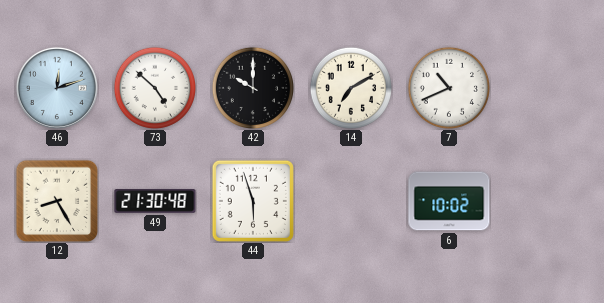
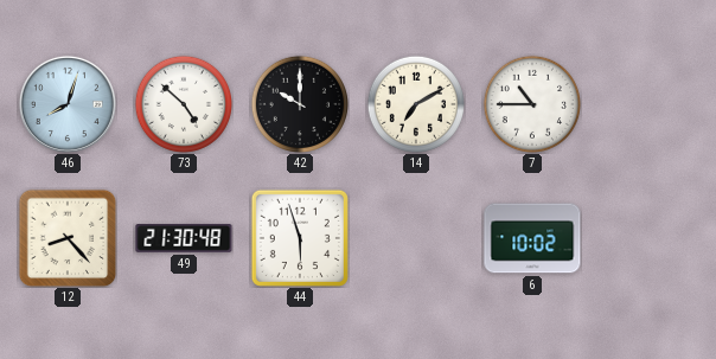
46: 12:12 -> 8:03
7: 10:41 -> 10:45
12: 8:25 -> 8:23
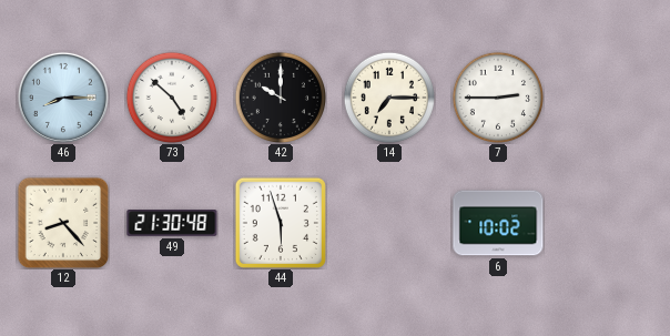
46: 8:03 -> 8:15
14: 7:10 -> 7:15
7: 10:45 -> 2:45
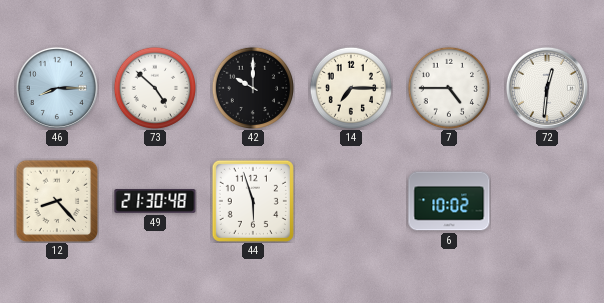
7: 2:45 -> 4:45
72: none -> 12:31
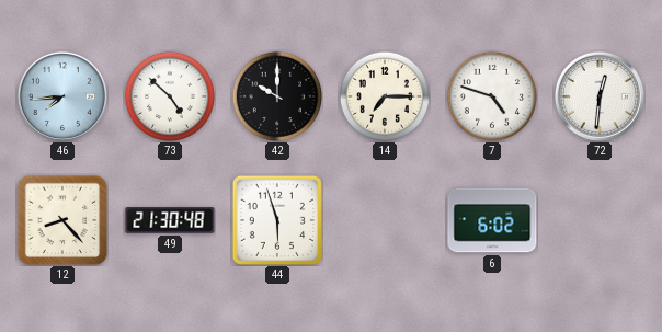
46: 8:15 -> 7:44
7: 4:45 -> 4:48
6: 10:02 -> 6:02
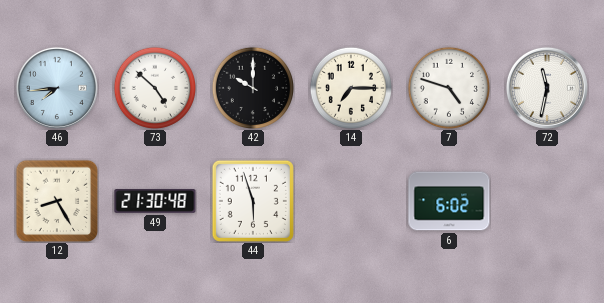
72: 12:31 -> 11:32
12: 8:23 -> 8:25
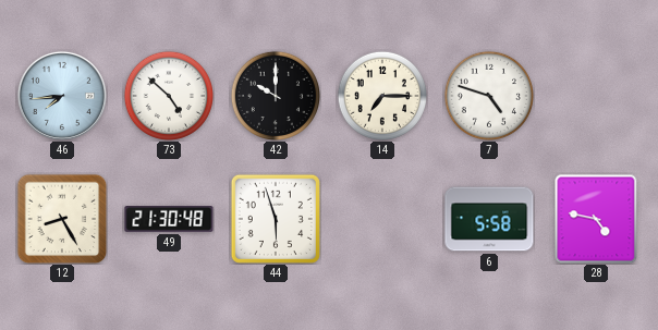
72: 11:32 -> none
6: 6:02 -> 5:58
28: none -> 4:47
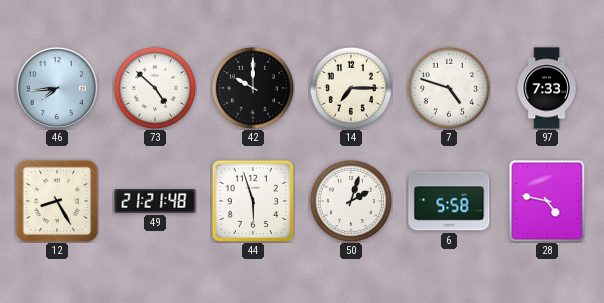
97: none -> 7:33
49: 21:30 -> 21:21
50: none -> 2:03
